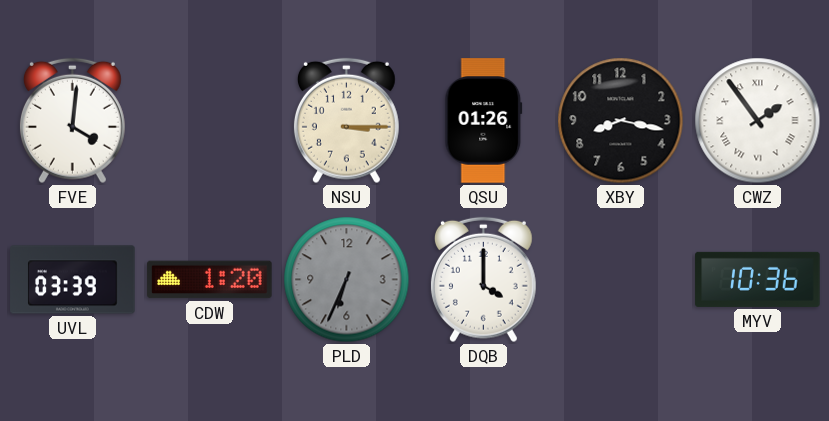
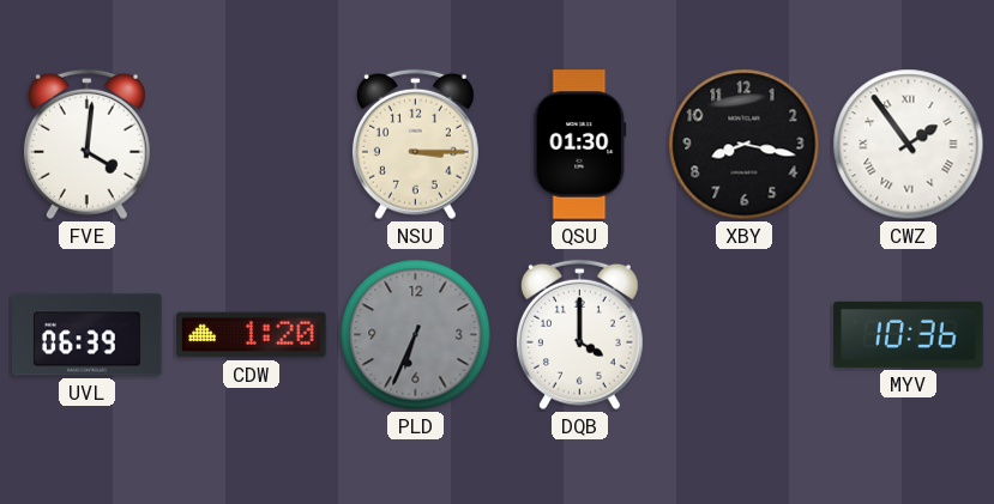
QSU: 01:26 -> 01:30
UVL: 03:39 -> 06:39
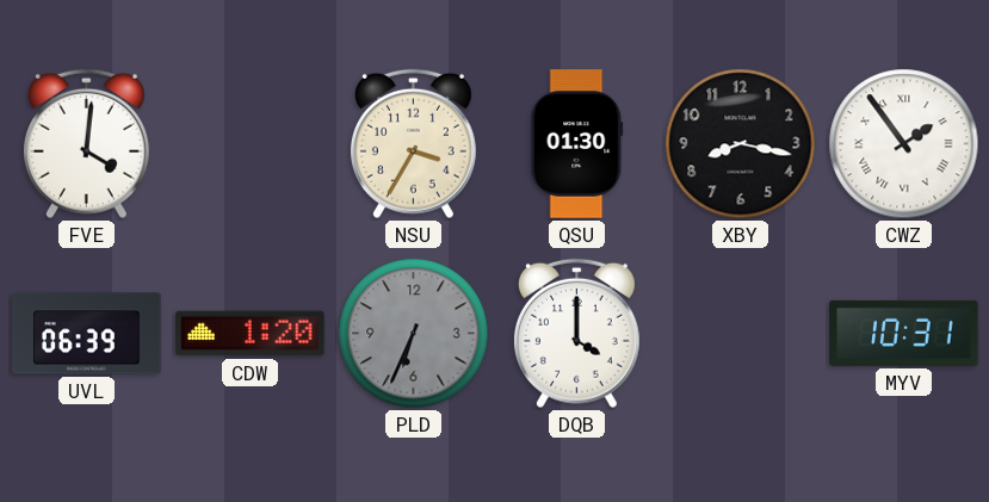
NSU: 3:15 -> 3:35
MYV: 10:36 -> 10:31
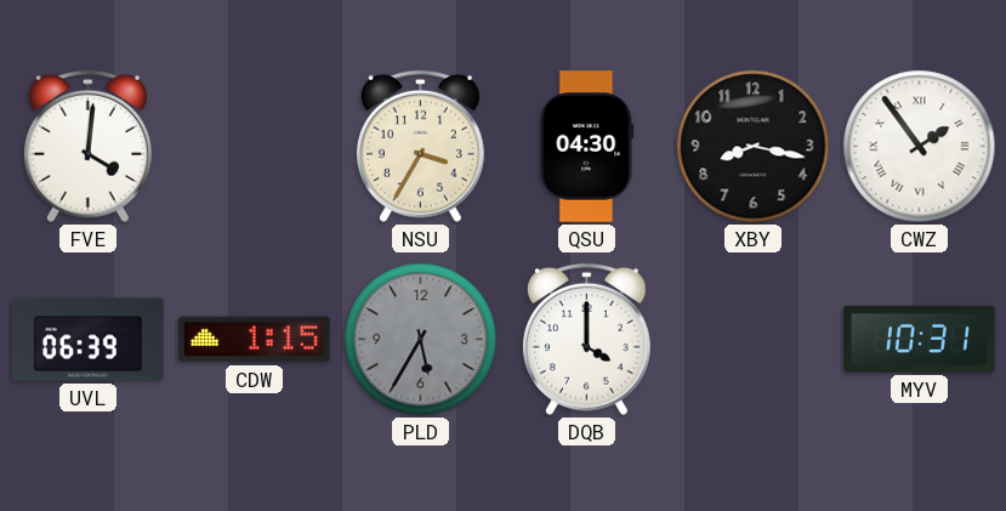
QSU: 01:30 -> 04:30
CDW: 1:20 -> 1:15
PLD: 6:34 -> 5:35
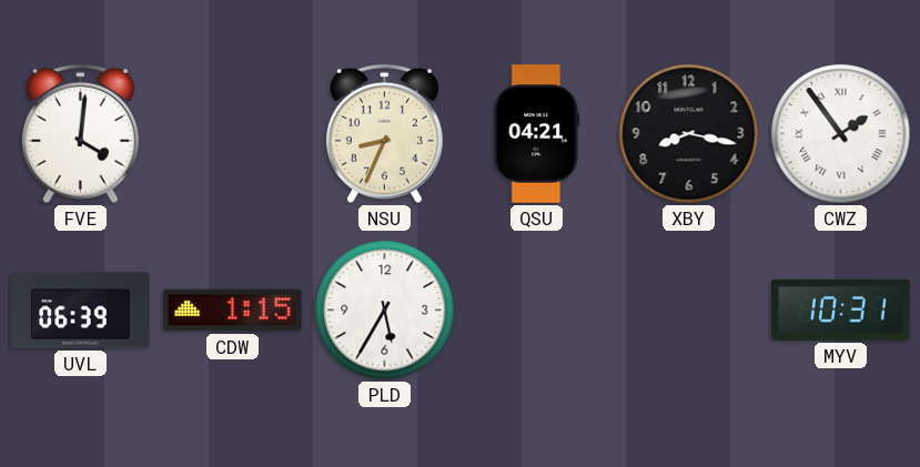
NSU: 3:35 -> 8:34
QSU: 04:30 -> 04:21
PLD dial: grey -> white
DQB: 4:00 -> none
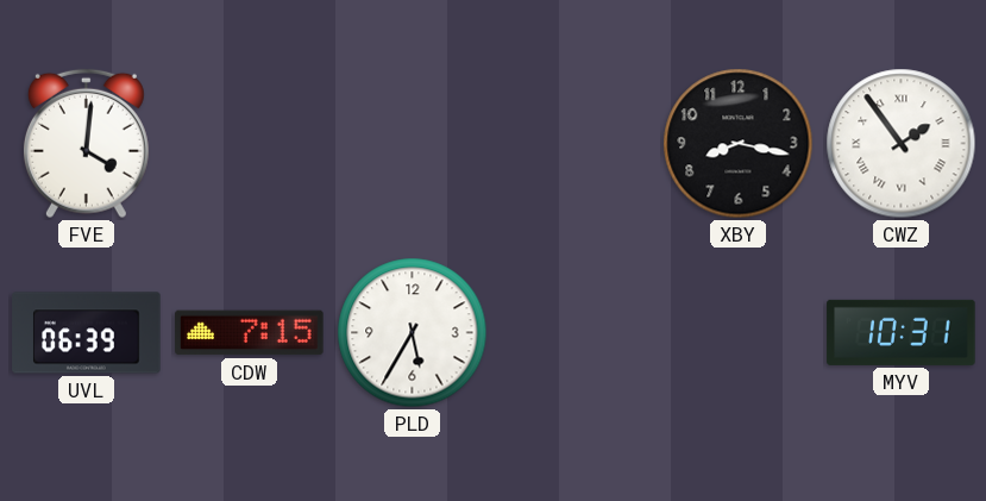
NSU: 8:34 -> none
QSU: 04:21 -> none
CDW: 1:15 -> 7:15
